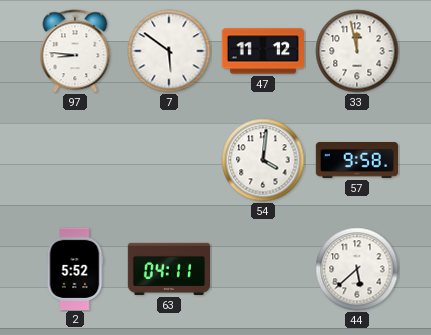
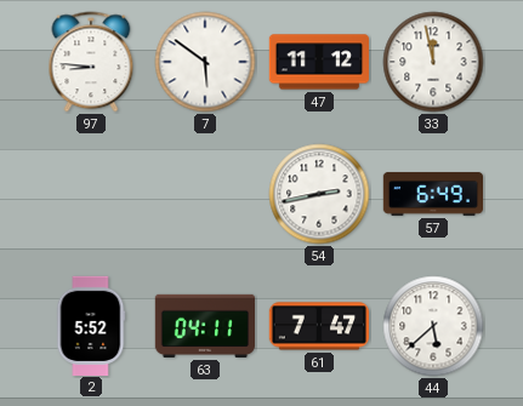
54: 4:01 -> 2:43
57: 9:58 -> 6:49
61: none -> 7:47
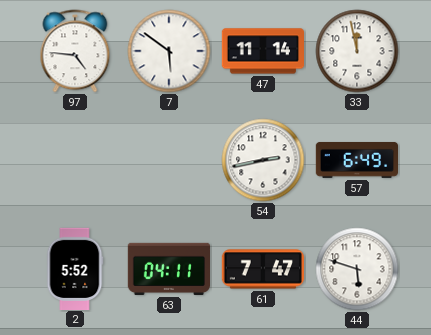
97: 8:46 -> 4:46
47: 11:12 -> 11:14
44: 5:38 -> 5:48
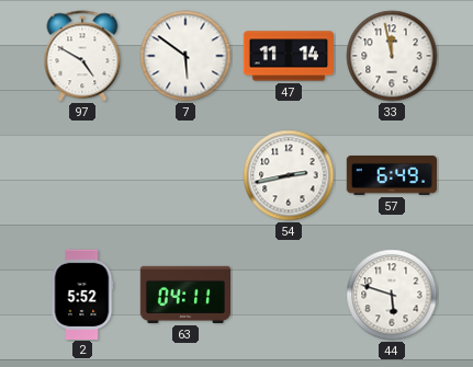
97: 4:46 -> 4:50
61: 7:47 -> none
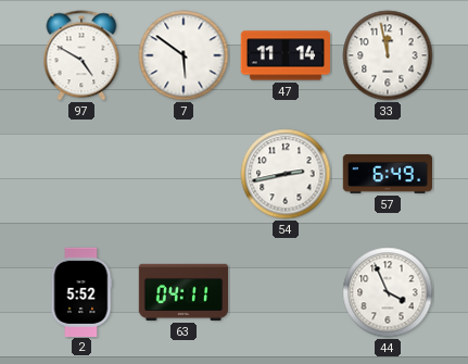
44: 5:48 -> 3:56
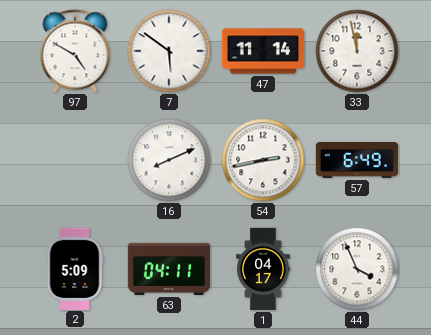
16: none -> 8:11
2: 5:52 -> 5:09
1: none -> 04:17
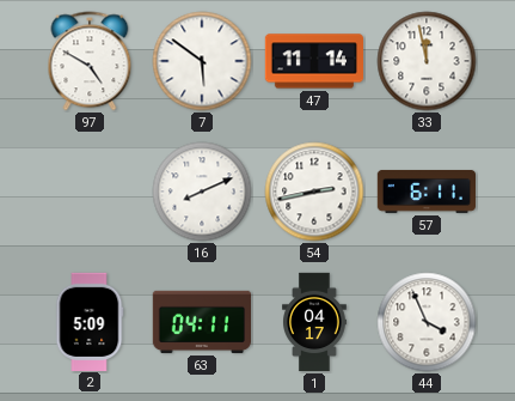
57: 6:49 -> 6:11
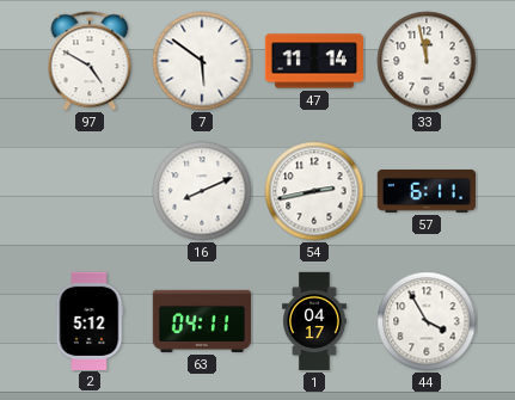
2: 5:09 -> 5:12
44: 3:56 -> 3:55
